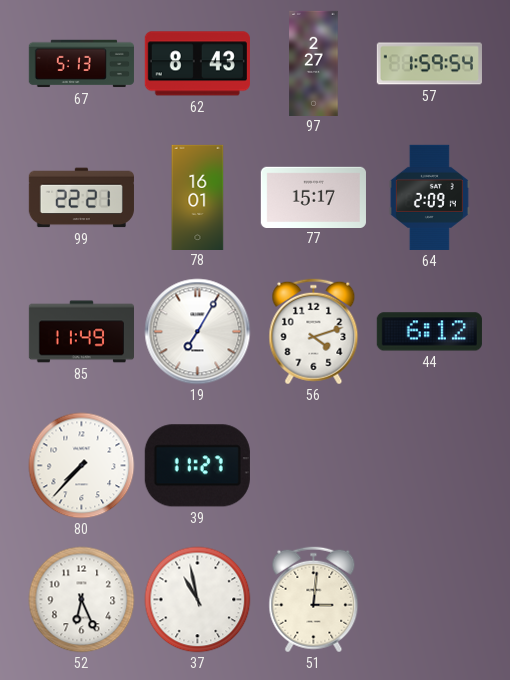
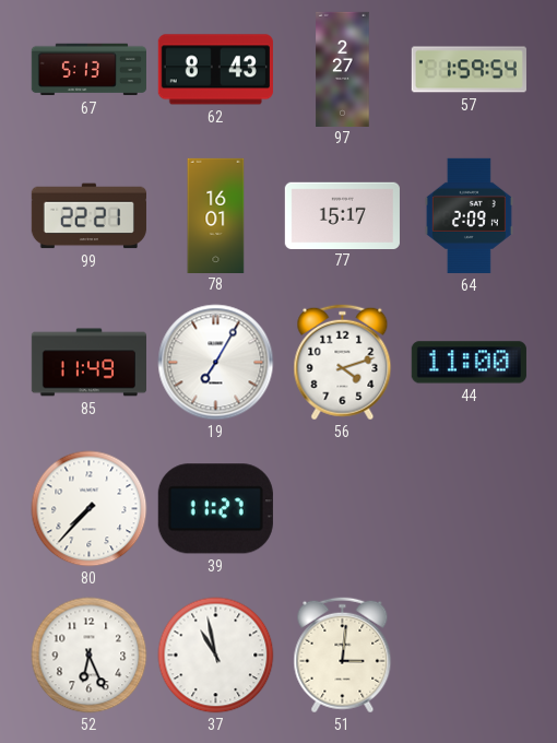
44: 6:12 -> 11:00
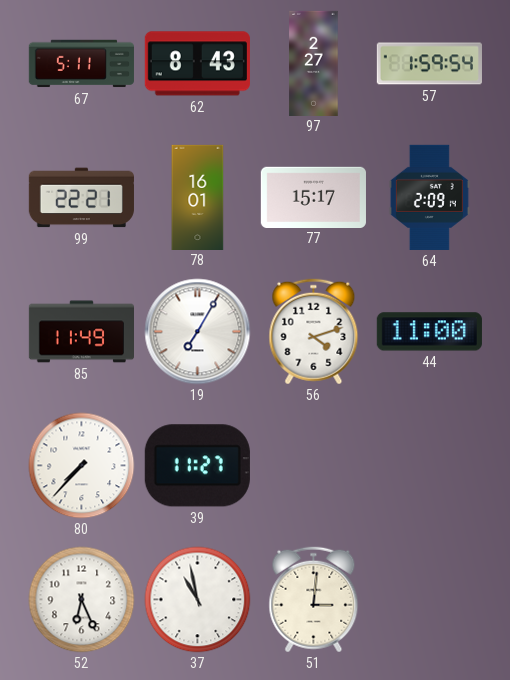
67: 5:13 -> 5:11
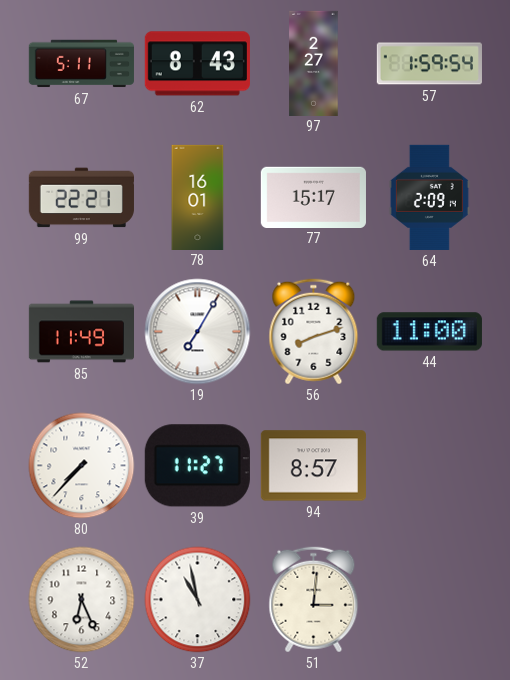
56: 4:12 -> 8:12
94: none -> 8:57
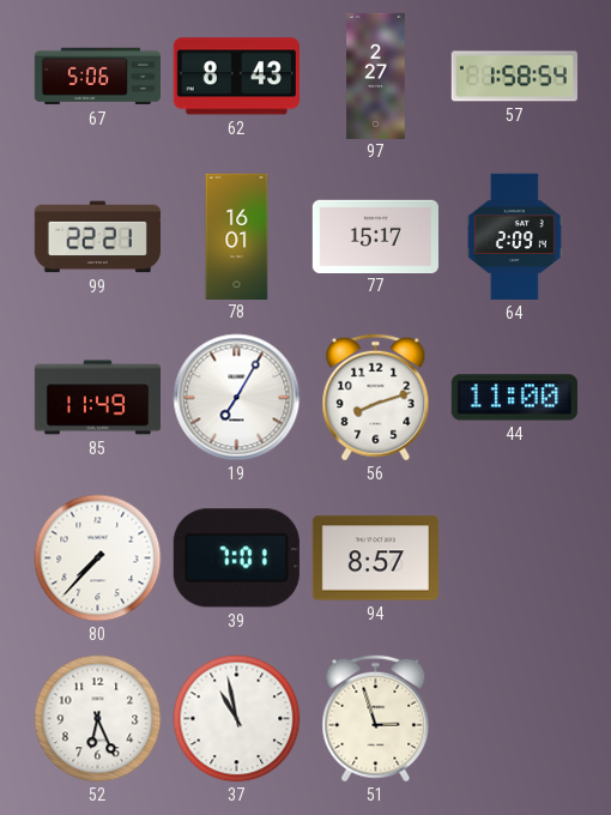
67: 5:11 -> 5:06
57: 1:59 -> 1:58
39: 11:27 -> 7:01
51: 3:01 -> 2:57
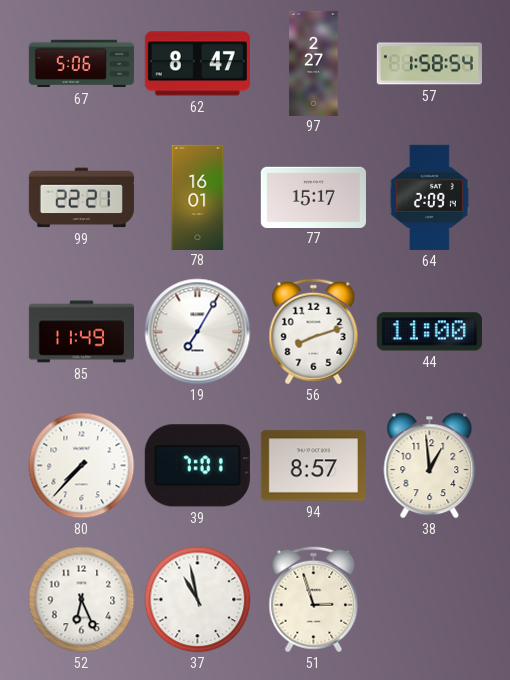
62: 8:43 -> 8:47
38: none -> 12:59
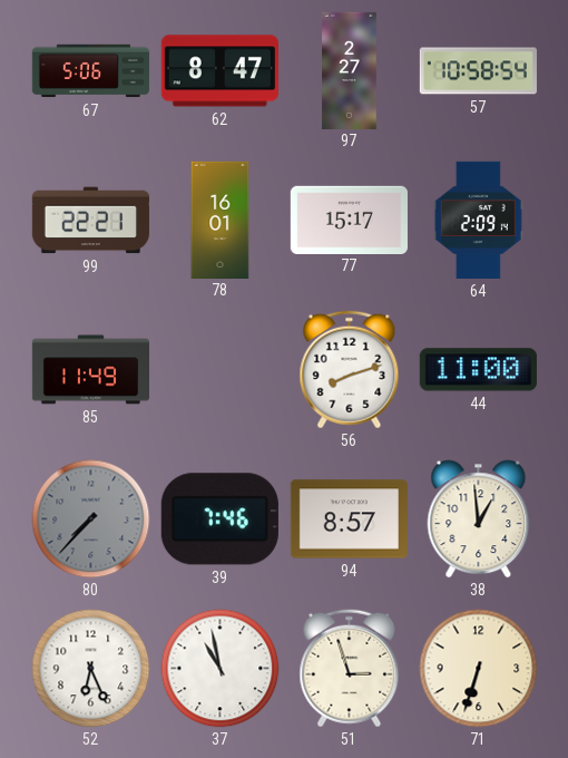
57: 1:58 -> 10:58
19: 7:05 -> none
80 dial: white -> grey
39: 7:01 -> 7:46
71: none -> 6:33
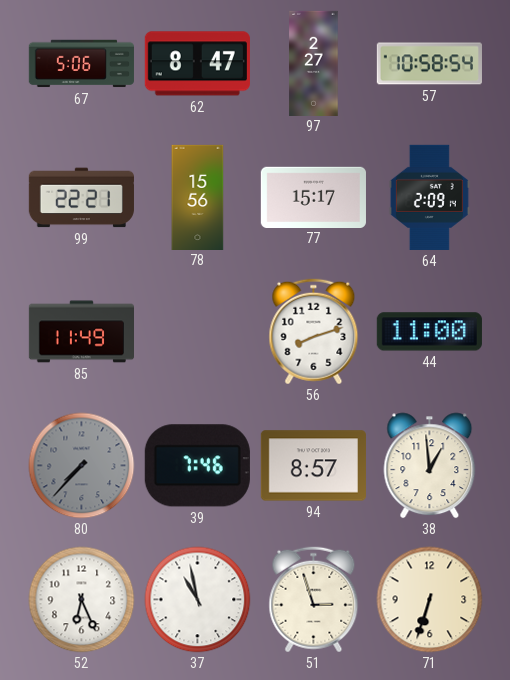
78: 16:01 -> 15:56
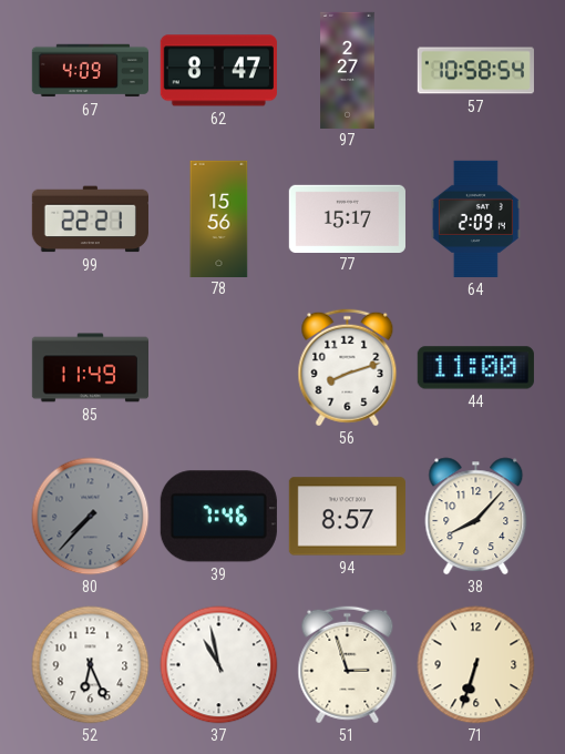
67: 5:06 -> 4:09
38: 12:59 -> 8:07
